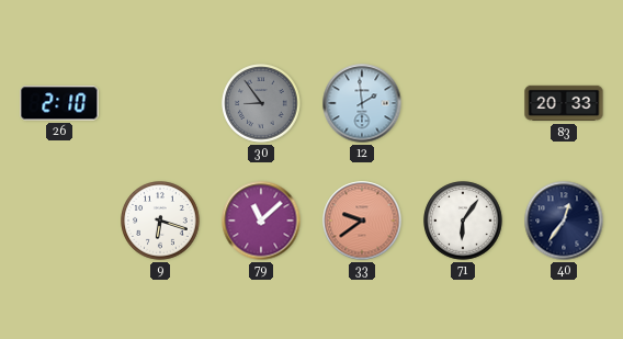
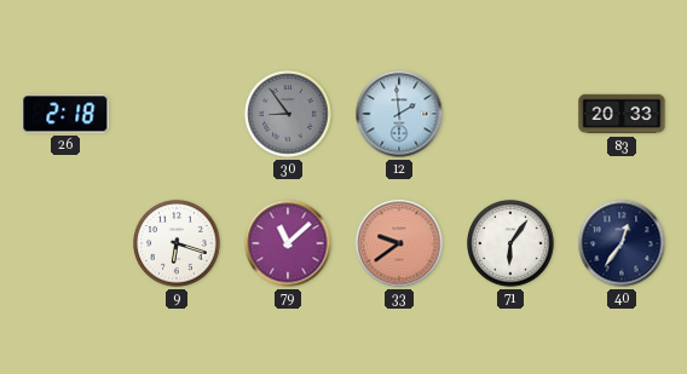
26: 2:10 -> 2:18
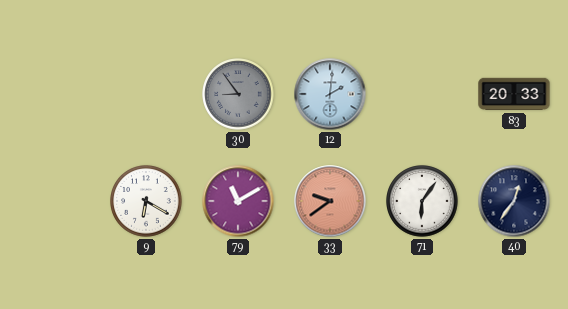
26: 2:18 -> none
12: 1:59 -> 2:01
9: 6:18 -> 6:20
79: 11:08 -> 11:10
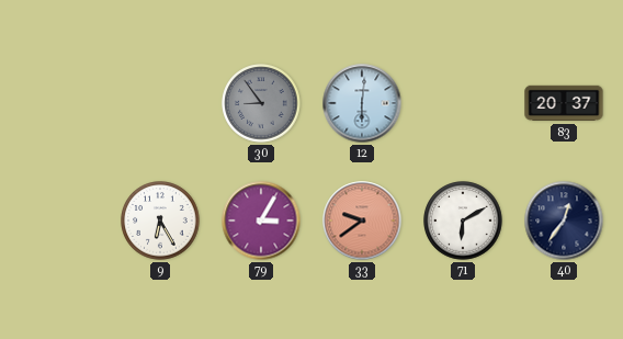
12: 2:01 -> 6:01
83: 20:33 -> 20:37
9: 6:20 -> 6:25
79: 11:10 -> 3:05
71: 6:06 -> 6:10
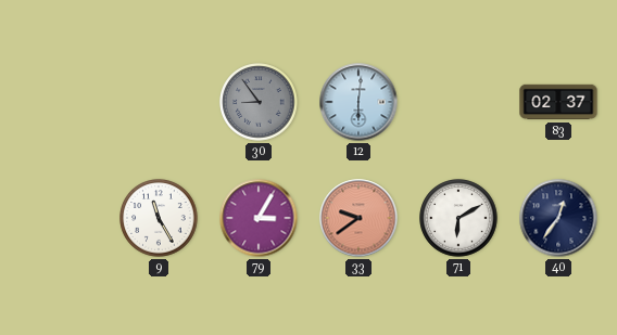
83: 20:37 -> 02:37
9: 6:25 -> 11:25
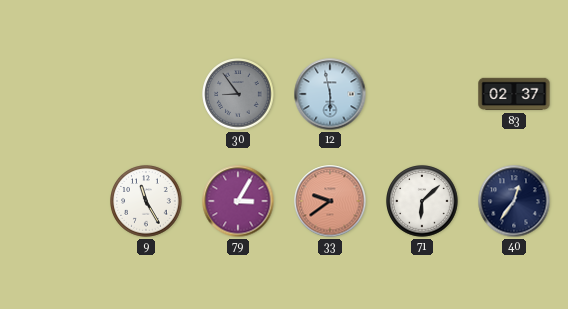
12: 6:01 -> 5:58
71: 6:10 -> 6:08
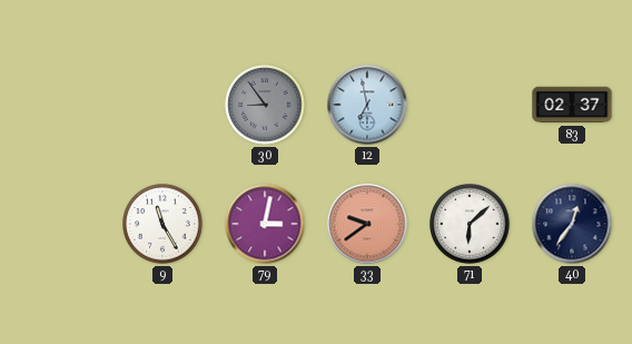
12: 5:58 -> 6:58
79: 3:05 -> 3:02
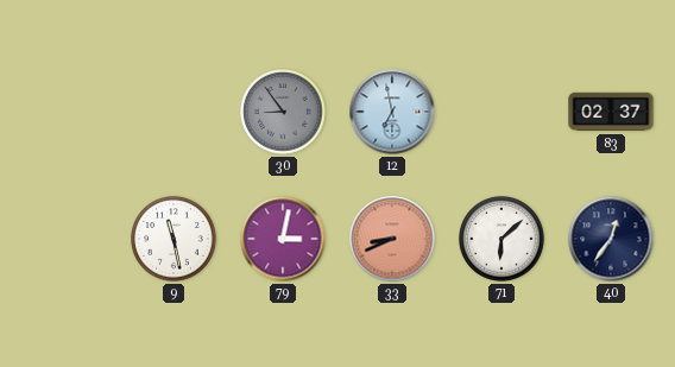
9: 11:25 -> 11:28
33: 9:39 -> 8:41
